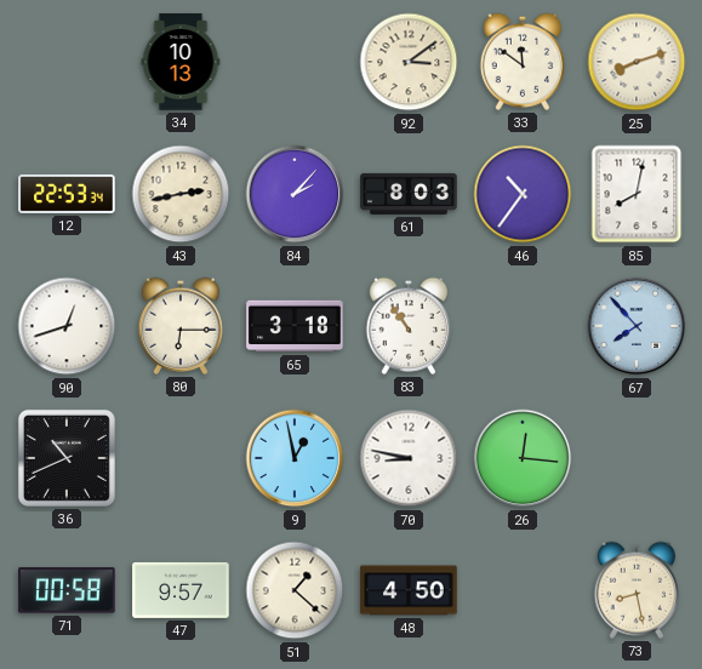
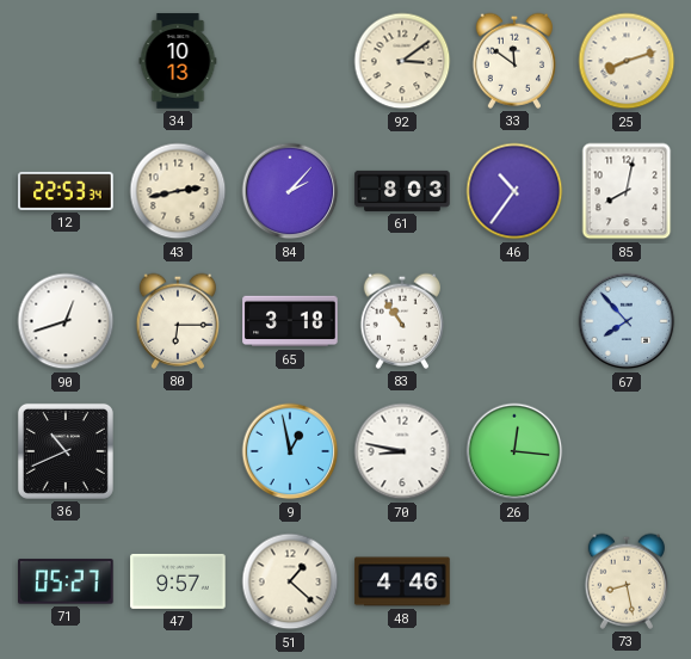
71: 00:58 -> 05:27
48: 4:50 -> 4:46
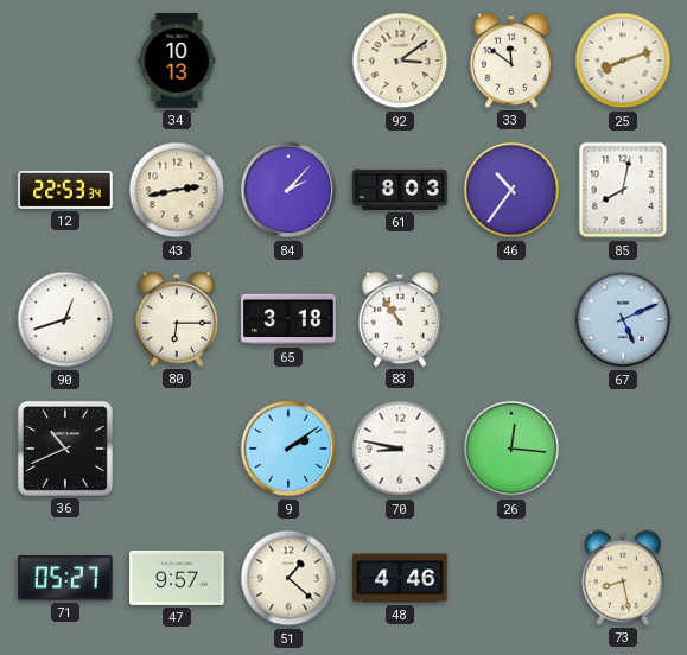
67: 7:53 -> 5:11
9: 12:58 -> 2:09
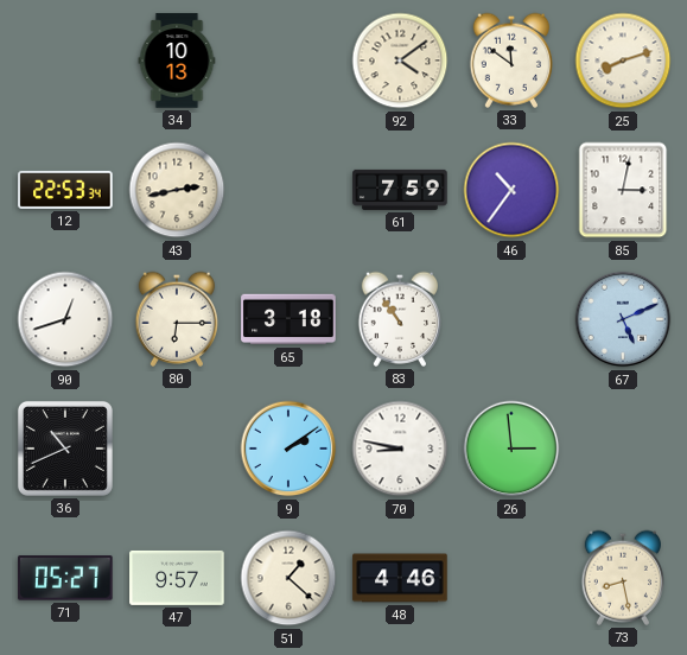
92: 3:09 -> 4:09
84: 2:07 -> none
61: 8:03 -> 7:59
85: 8:02 -> 3:02
26: 12:16 -> 2:59
